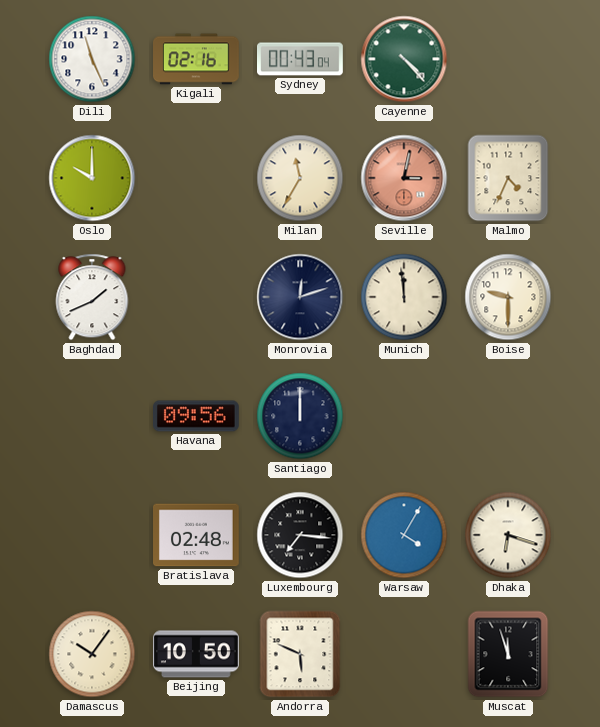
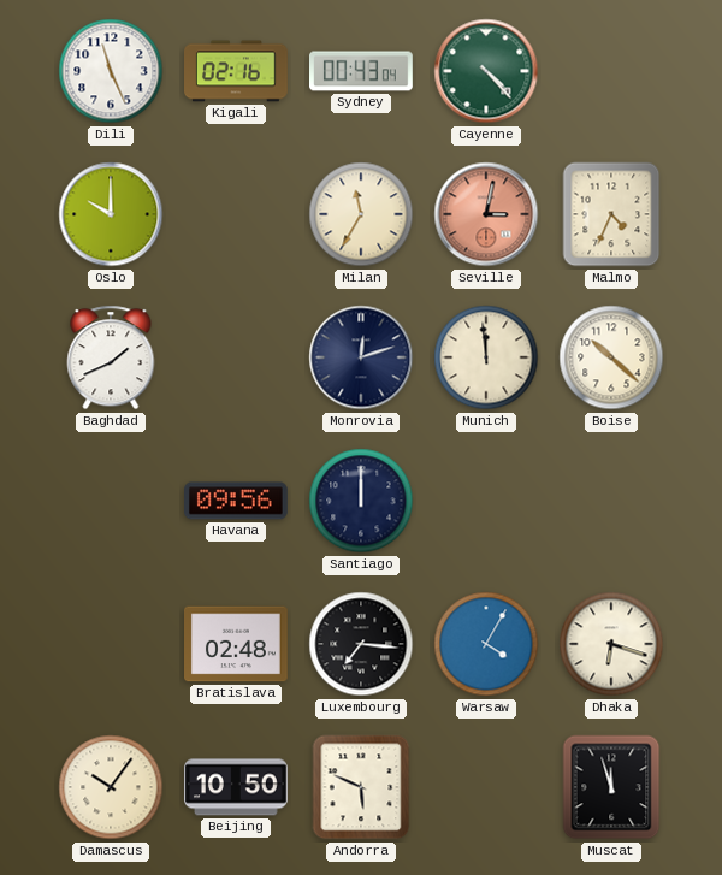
Boise: 9:30 -> 10:22
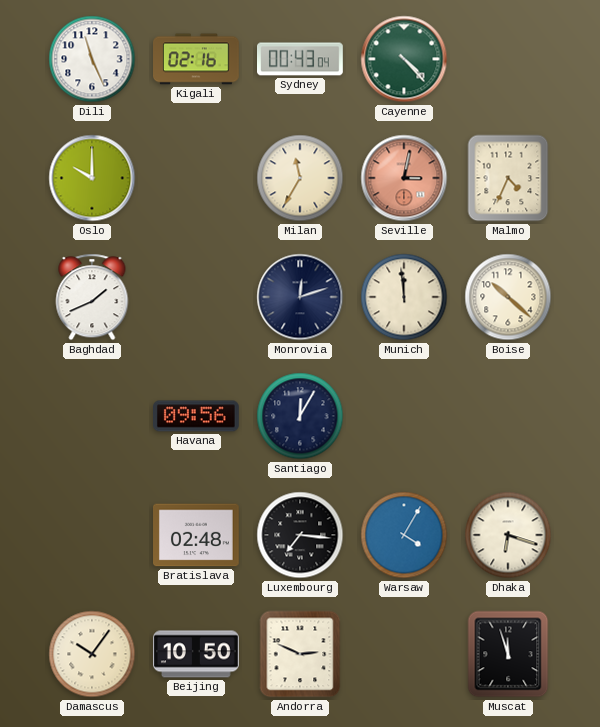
Santiago: 12:00 -> 12:05
Andorra: 5:49 -> 2:49
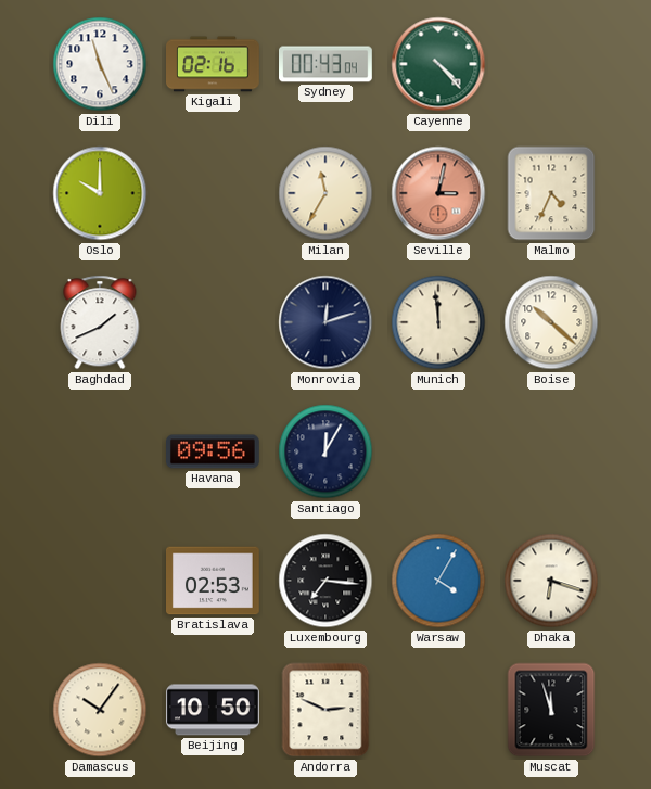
Bratislava: 02:48 -> 02:53
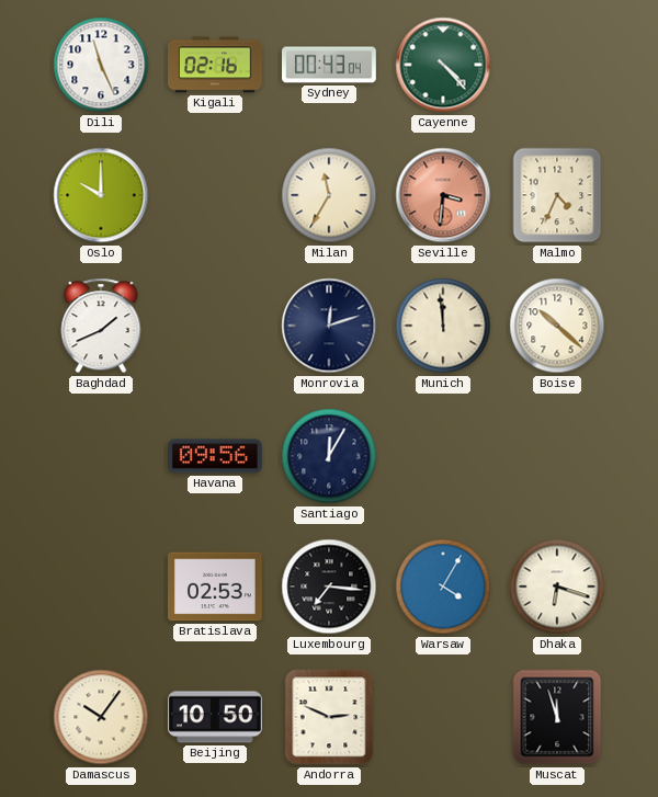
Seville: 3:02 -> 3:31
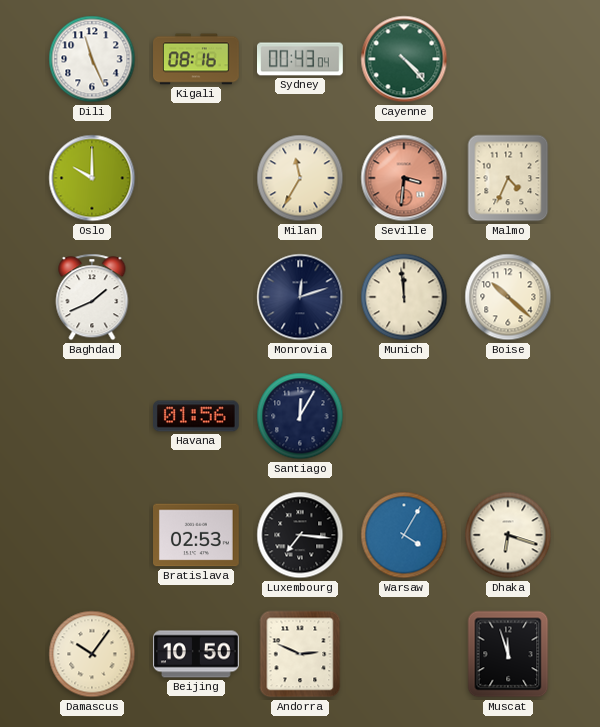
Kigali: 02:16 -> 08:16
Havana: 09:56 -> 01:56
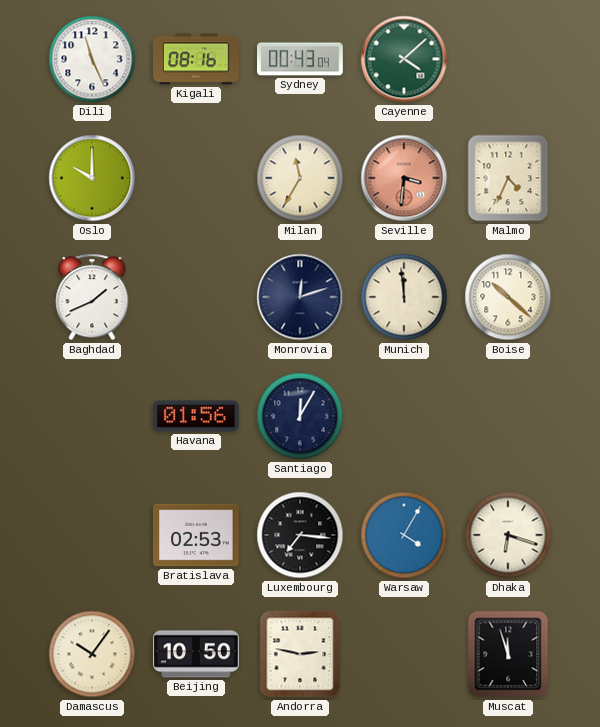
Cayenne: 4:23 -> 4:08
Andorra: 2:49 -> 2:47
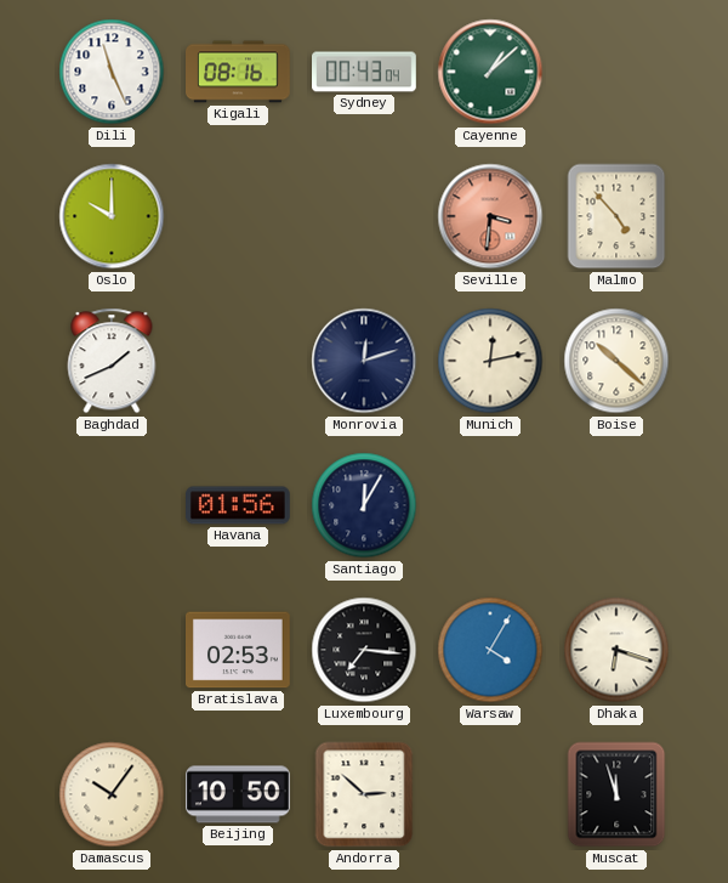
Cayenne: 4:08 -> 1:08
Milan: 11:35 -> none
Malmo: 4:34 -> 4:53
Munich: 11:59 -> 12:13
Andorra: 2:47 -> 2:52
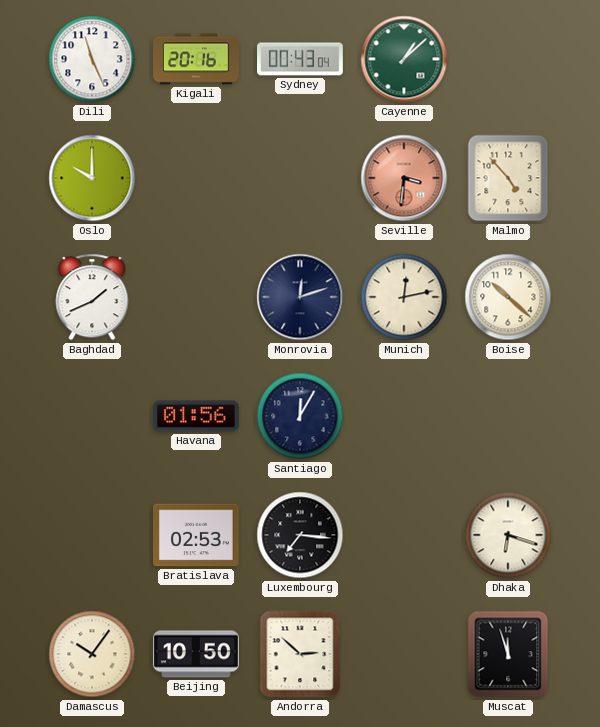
Kigali: 08:16 -> 20:16
Warsaw: 4:05 -> none
